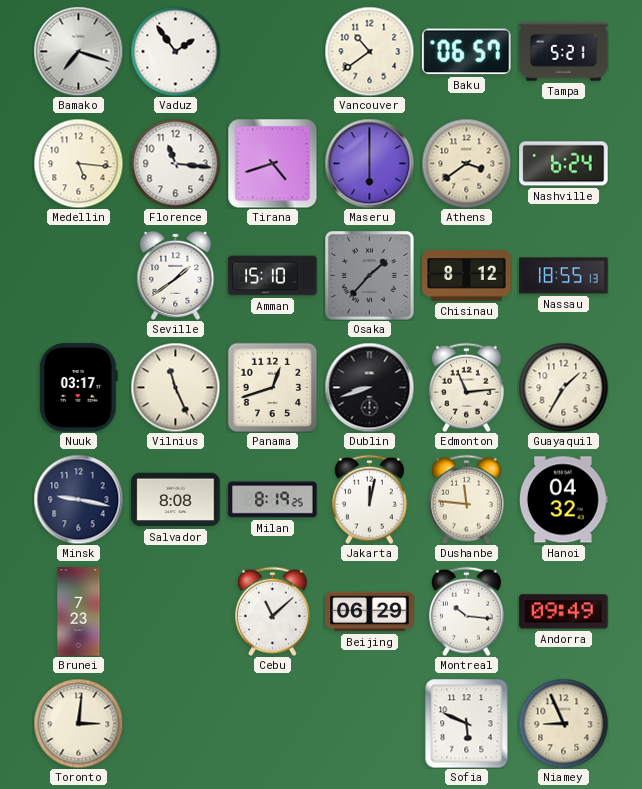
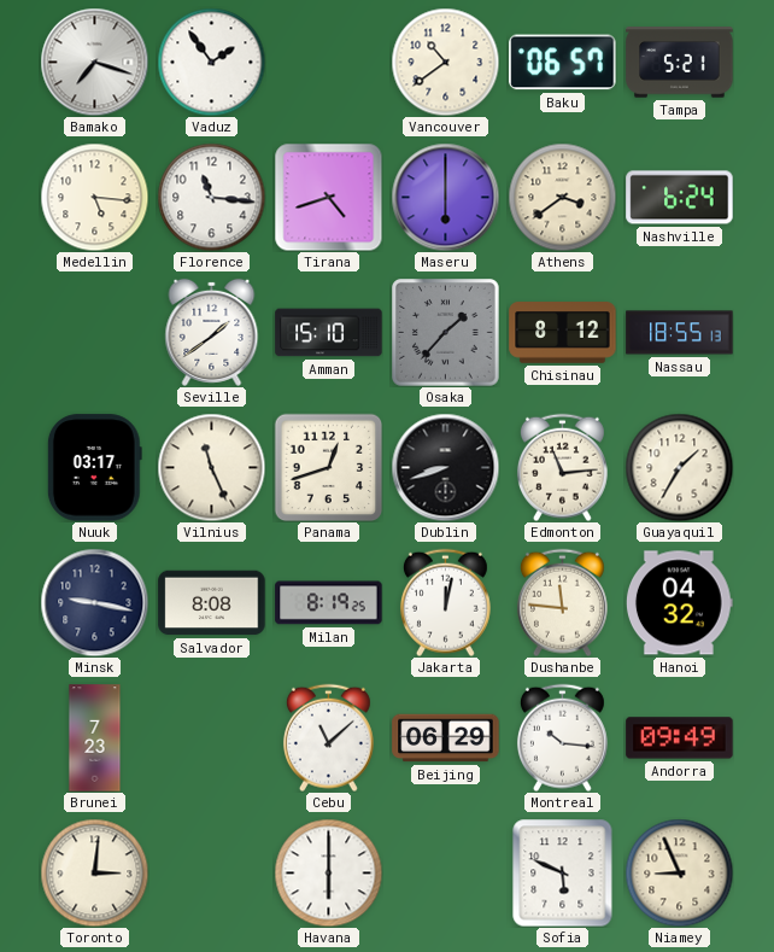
Havana: none -> 6:00
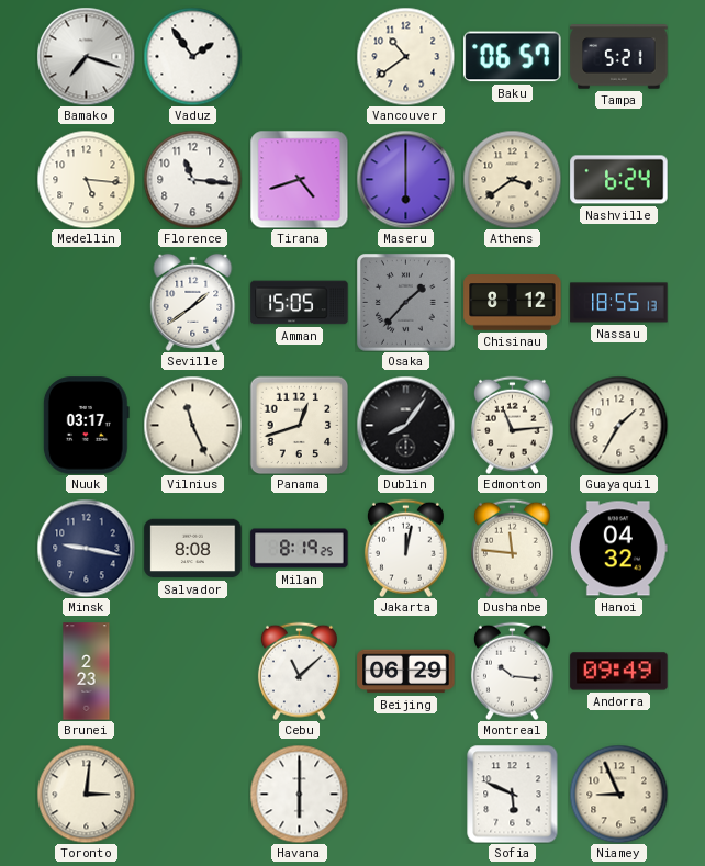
Amman: 15:10 -> 15:05
Dublin: 8:42 -> 8:06
Brunei: 7:23 -> 2:23
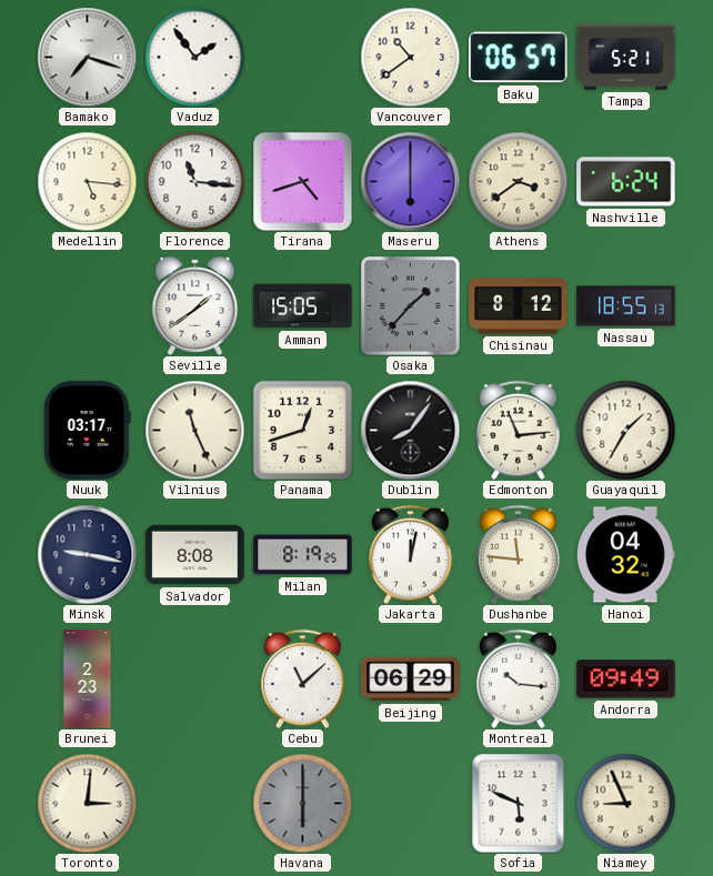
Havana dial: white -> grey
